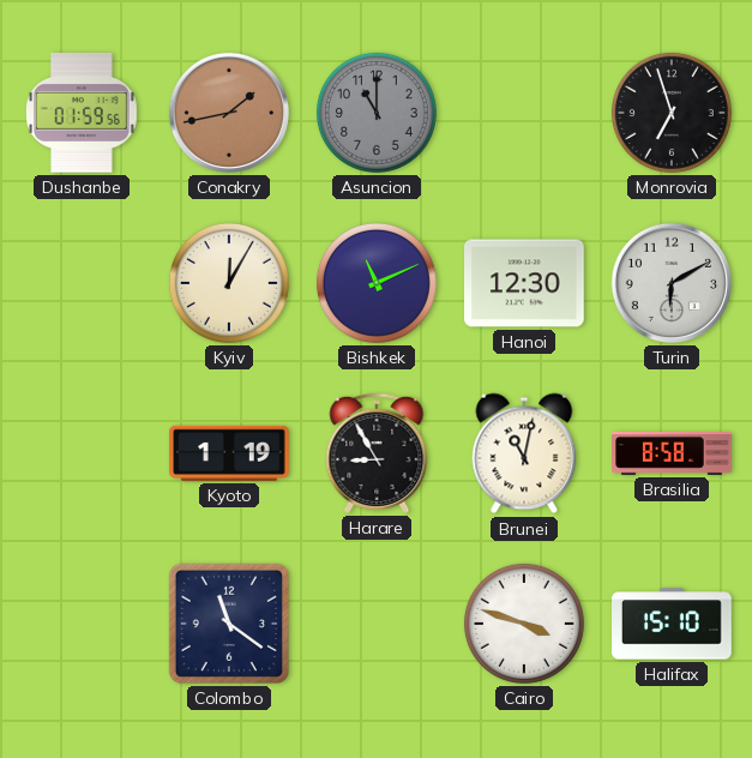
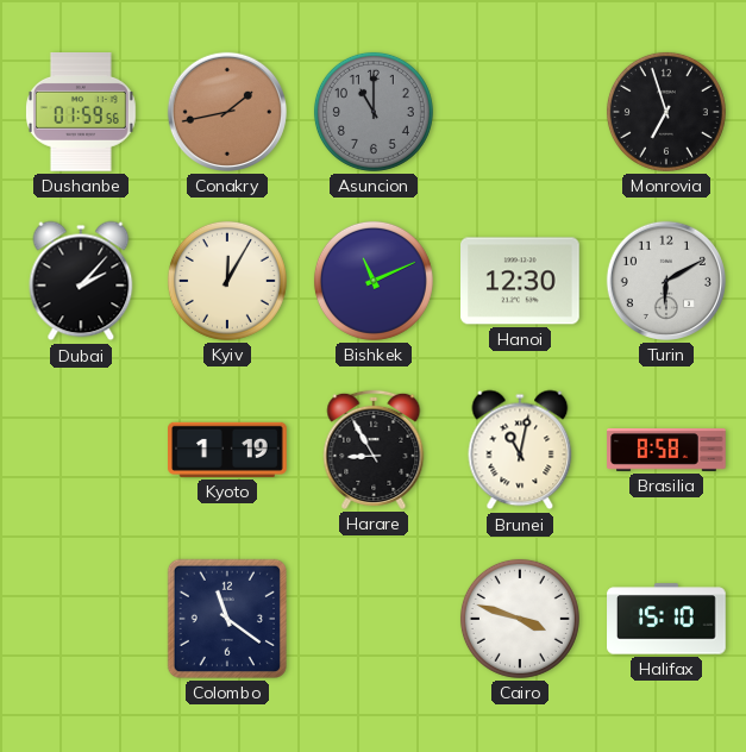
Dubai: none -> 2:07
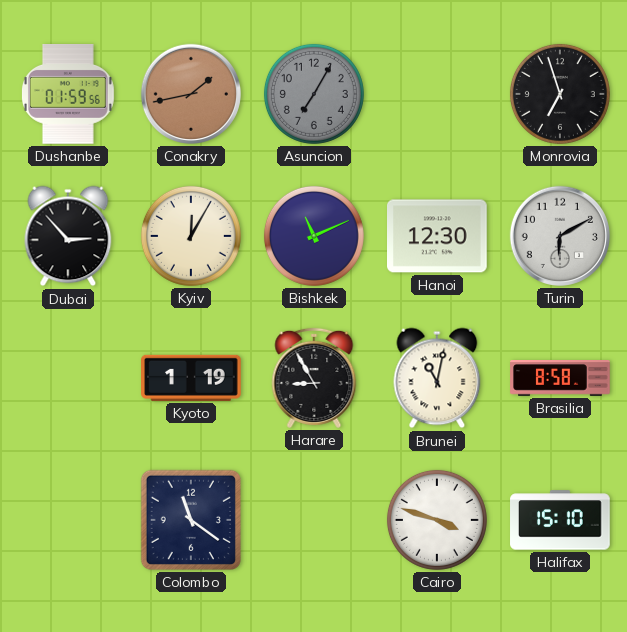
Asuncion: 11:00 -> 7:05
Dubai: 2:07 -> 2:53
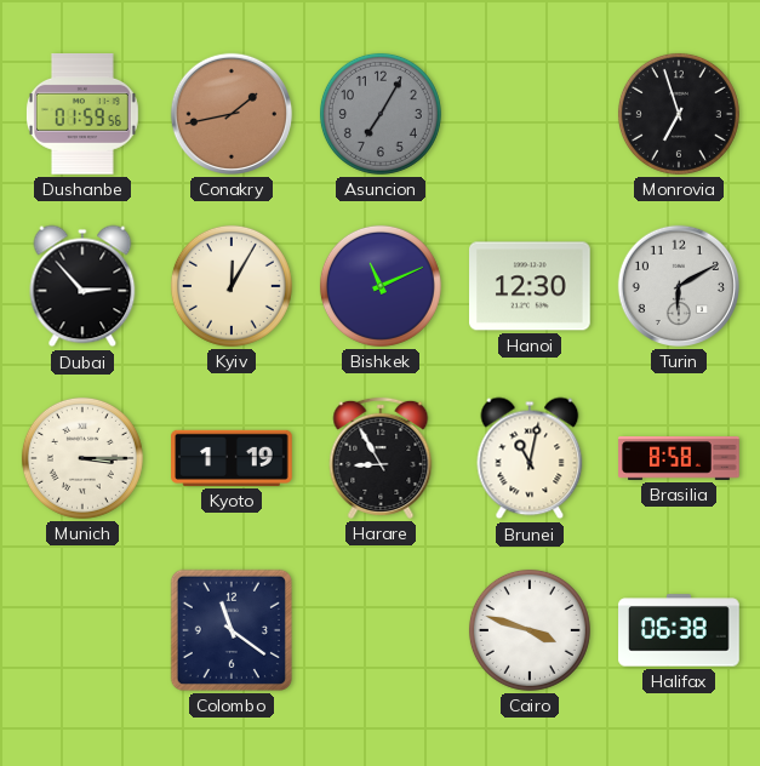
Munich: none -> 3:15
Halifax: 15:10 -> 06:38
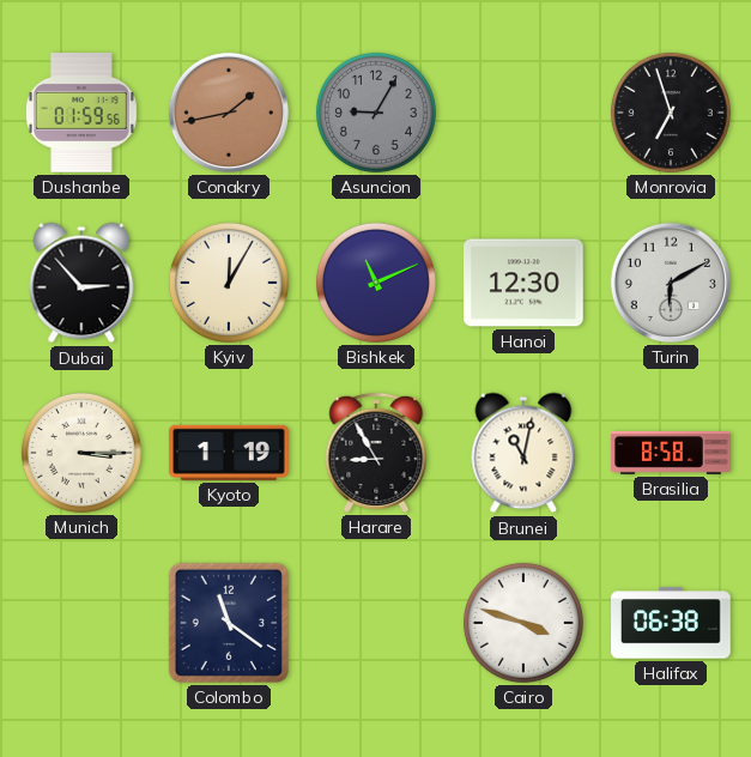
Asuncion: 7:05 -> 9:05
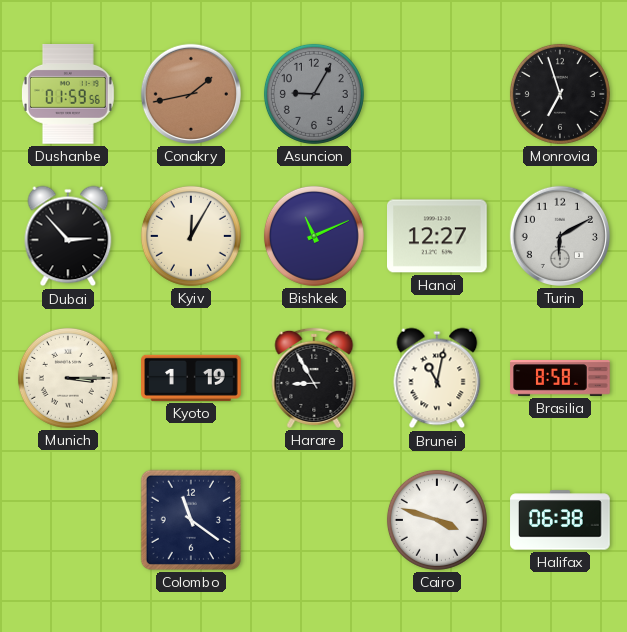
Hanoi: 12:30 -> 12:27
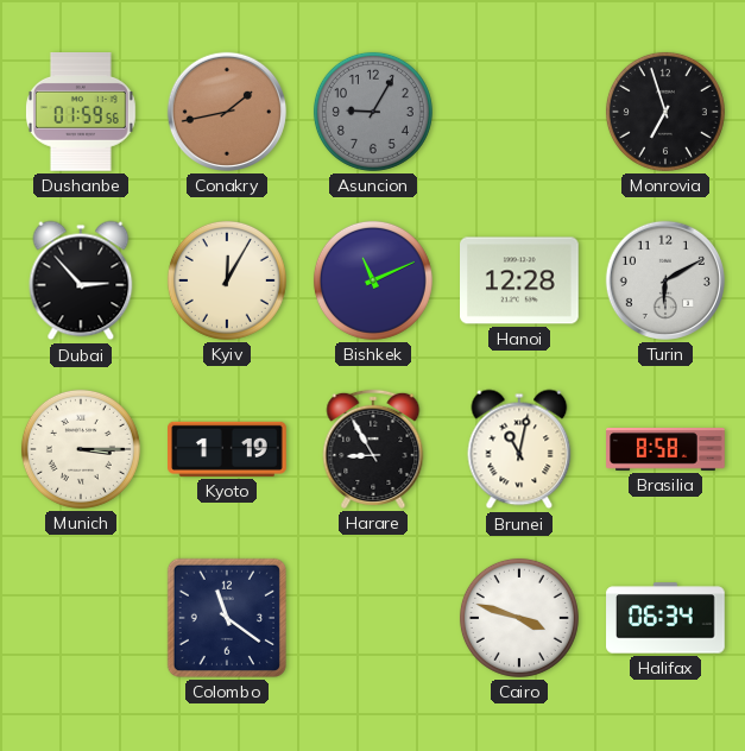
Hanoi: 12:27 -> 12:28
Halifax: 06:38 -> 06:34
